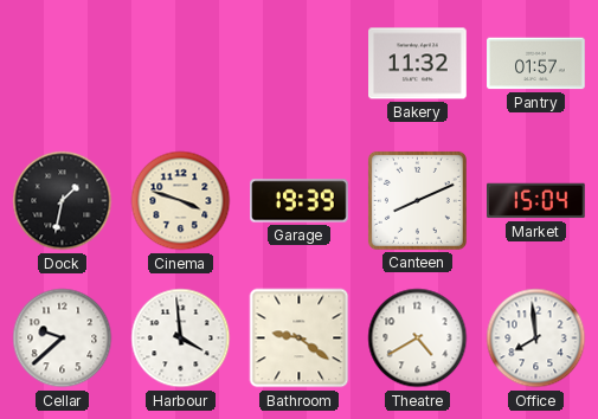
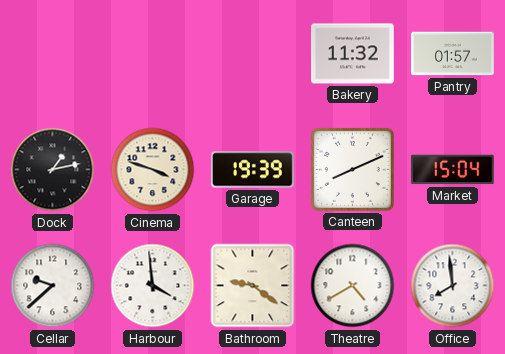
Dock: 1:32 -> 1:13
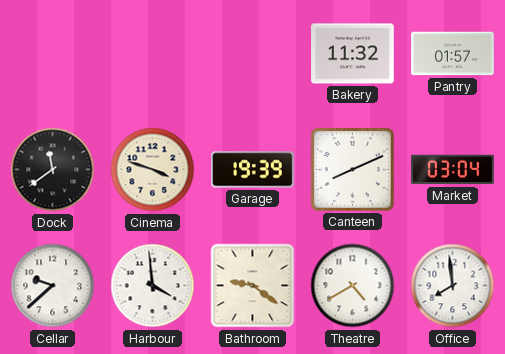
Dock: 1:13 -> 11:39
Market: 15:04 -> 03:04
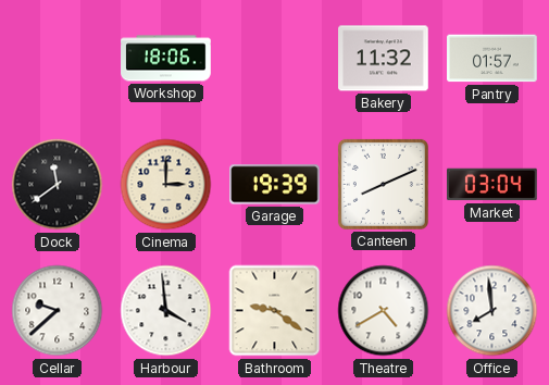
Workshop: none -> 18:06
Cinema: 3:48 -> 3:00
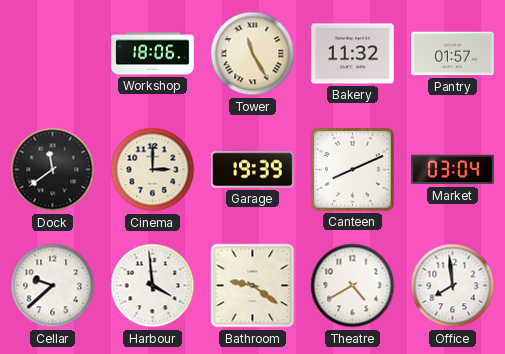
Tower: none -> 11:25
